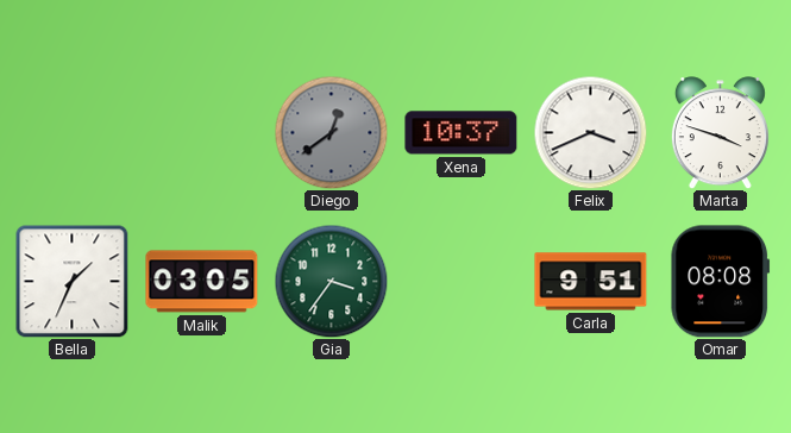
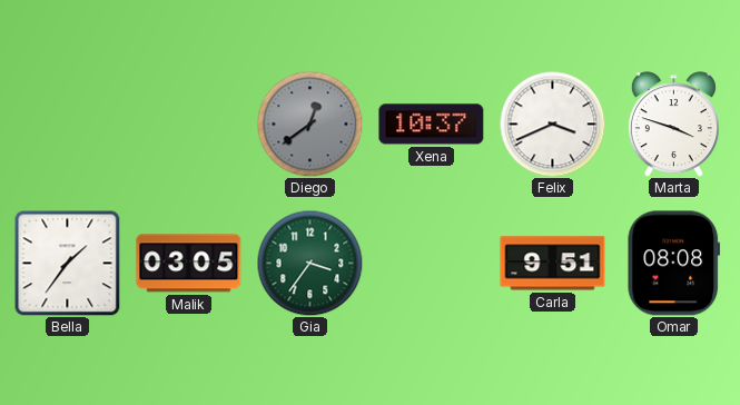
Bella: 1:34 -> 1:36
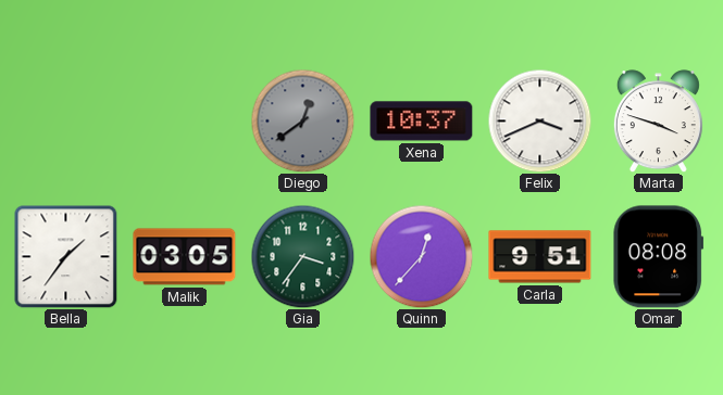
Quinn: none -> 12:37
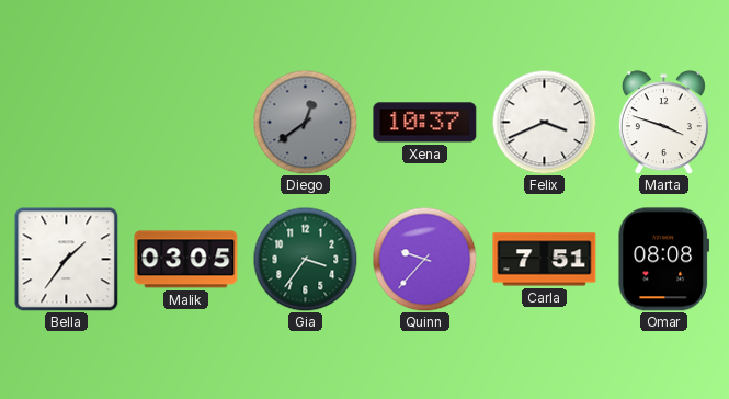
Quinn: 12:37 -> 9:37
Carla: 9:51 -> 7:51
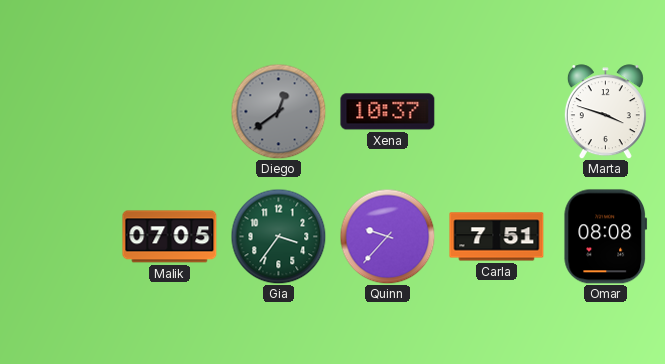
Felix: 3:41 -> none
Bella: 1:36 -> none
Malik: 03:05 -> 07:05
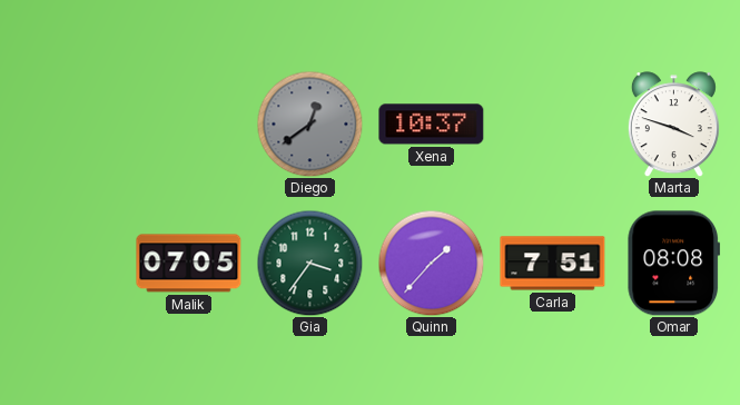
Quinn: 9:37 -> 1:37
